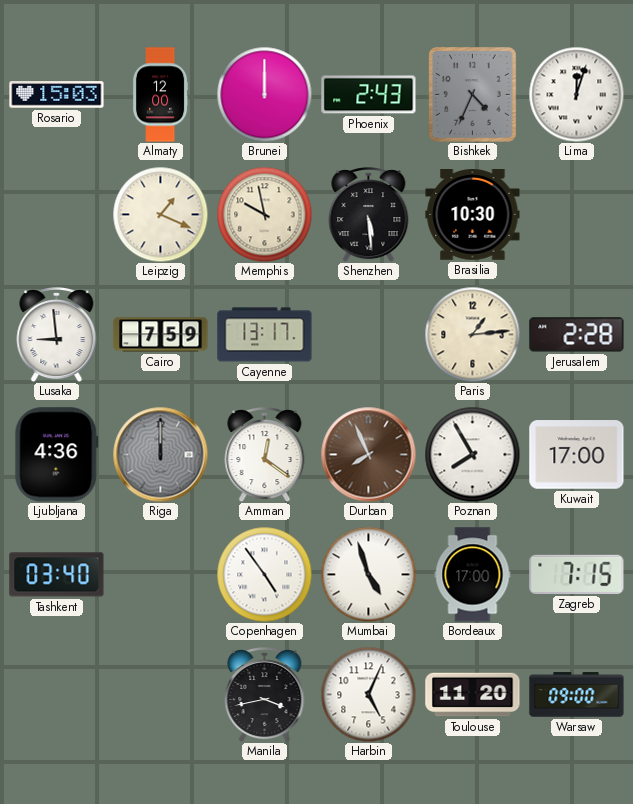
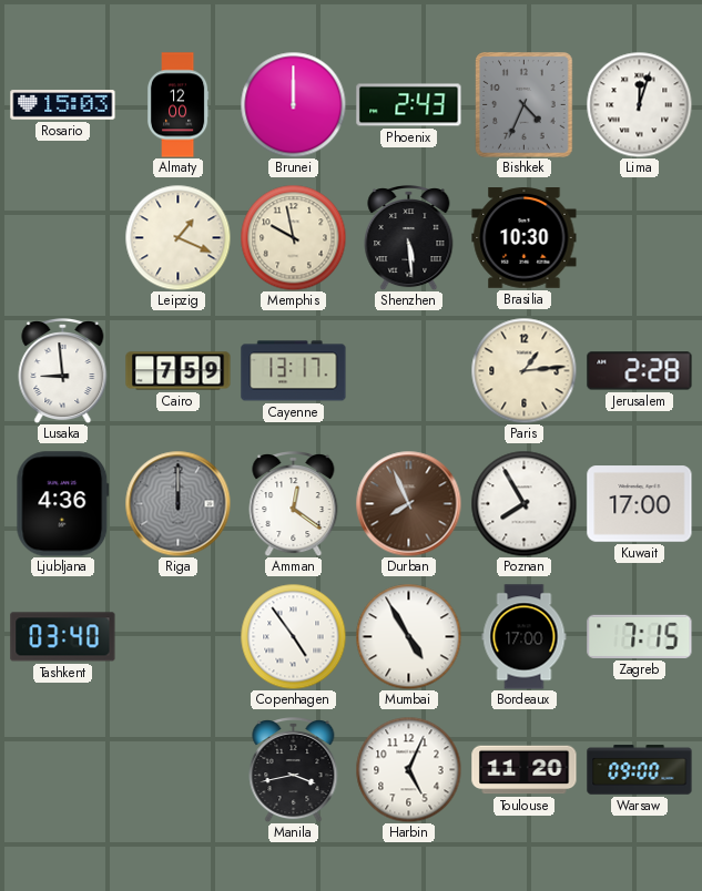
Mumbai: 4:57 -> 4:55
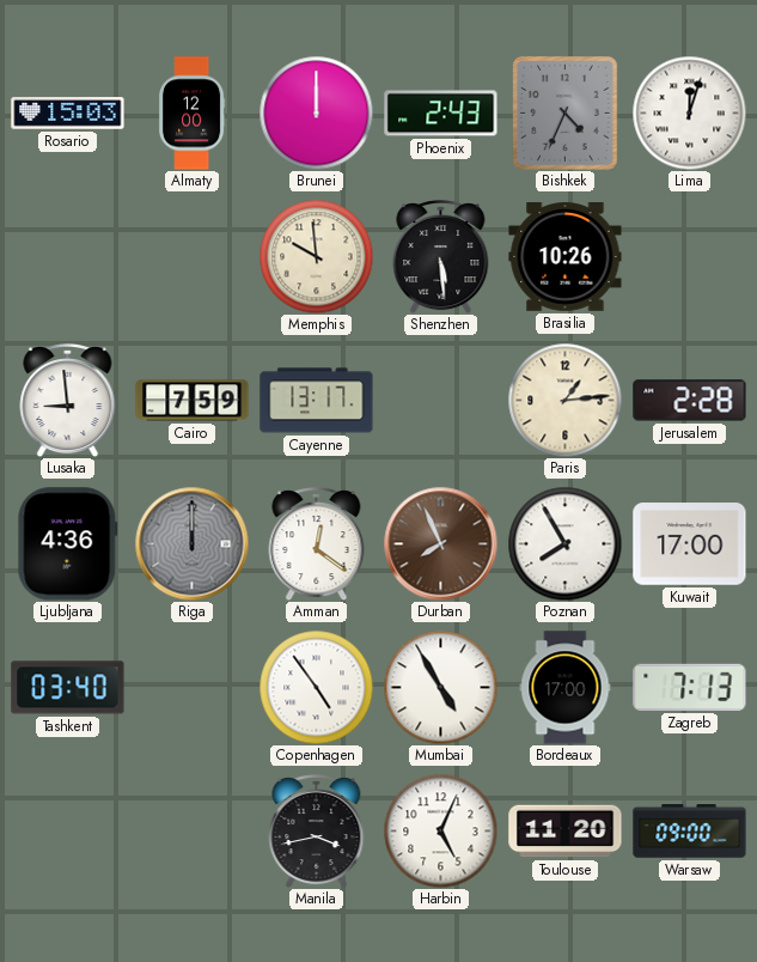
Leipzig: 1:19 -> none
Memphis: 9:58 -> 9:59
Brasilia: 10:30 -> 10:26
Zagreb: 7:15 -> 7:13
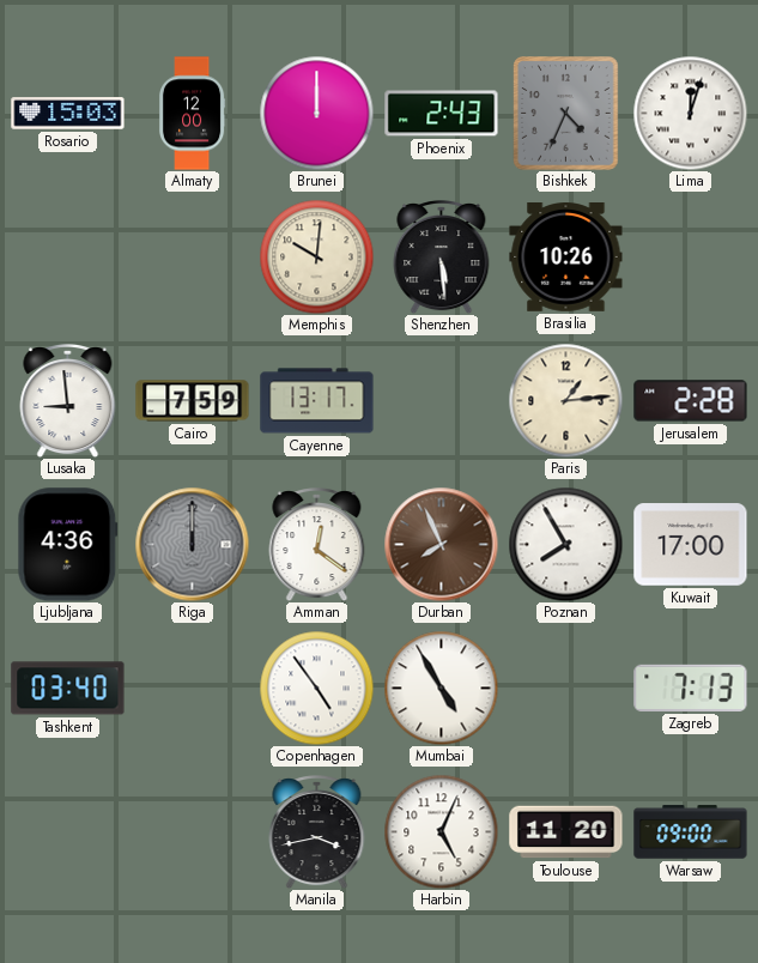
Memphis: 9:59 -> 10:01
Bordeaux: 17:00 -> none
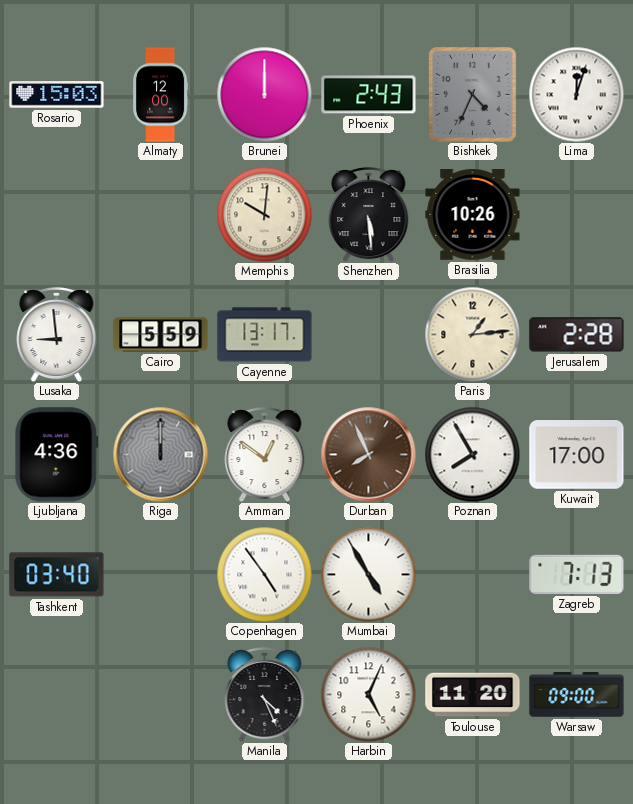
Cairo: 7:59 -> 5:59
Amman: 12:21 -> 12:51
Manila: 3:43 -> 4:26
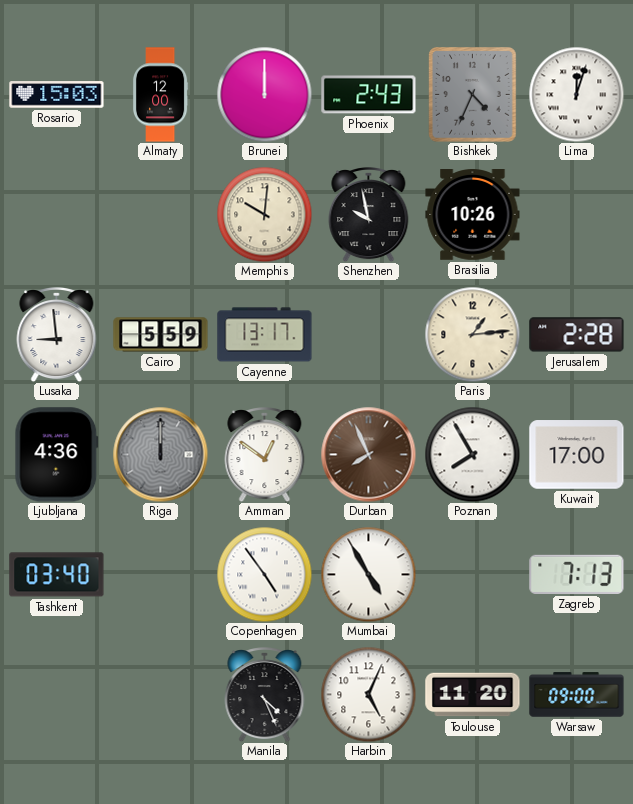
Shenzhen: 5:29 -> 9:58
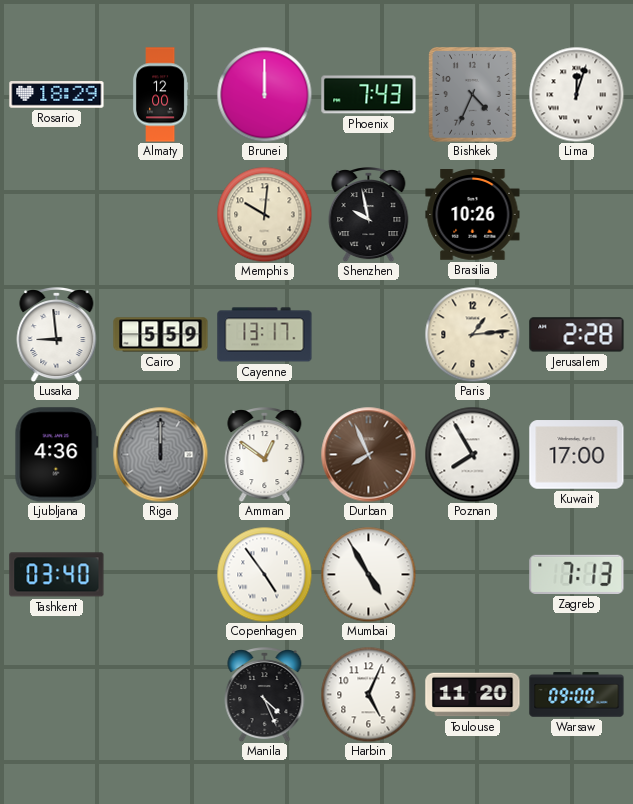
Rosario: 15:03 -> 18:29
Phoenix: 2:43 -> 7:43
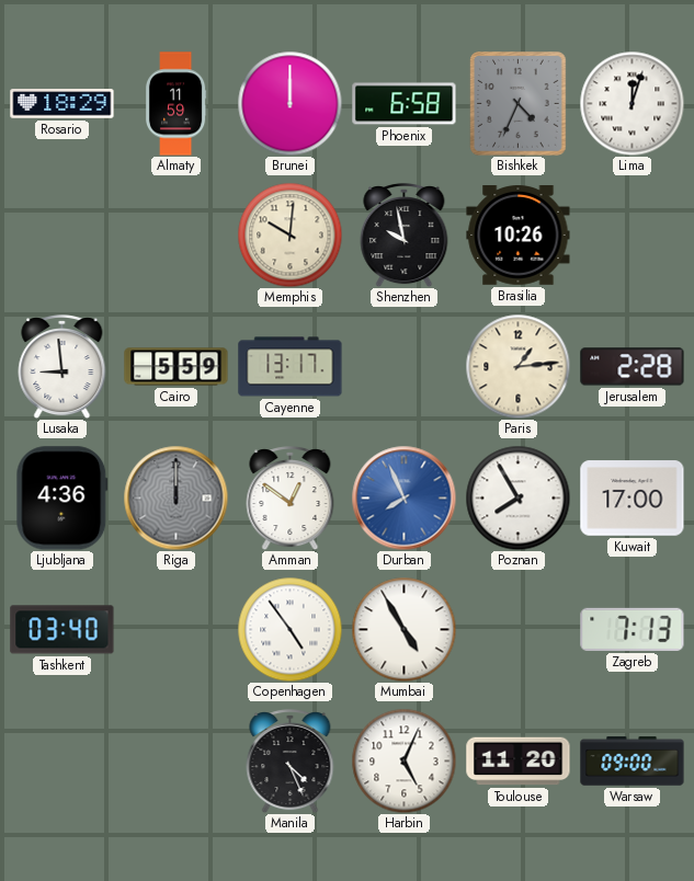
Almaty: 12:00 -> 11:59
Phoenix: 7:43 -> 6:58
Durban dial: brown -> blue
